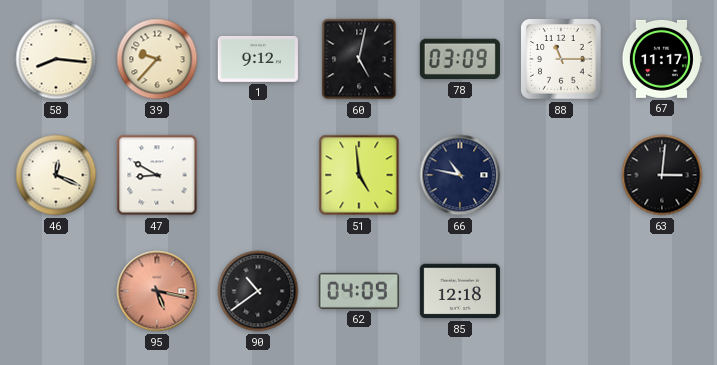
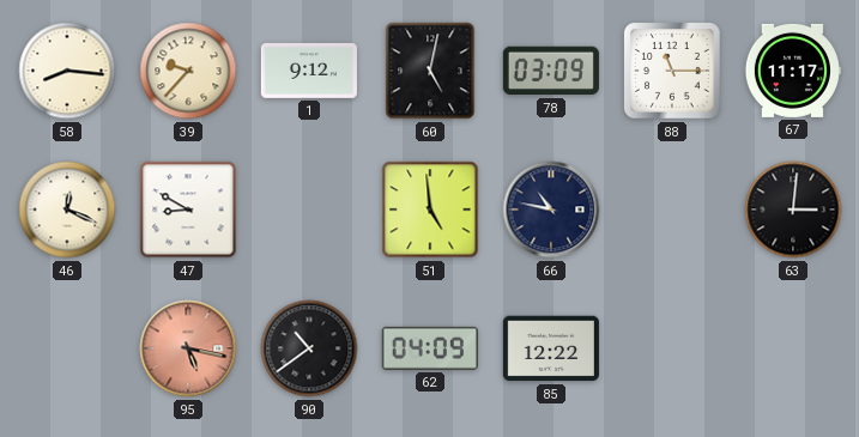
85: 12:18 -> 12:22
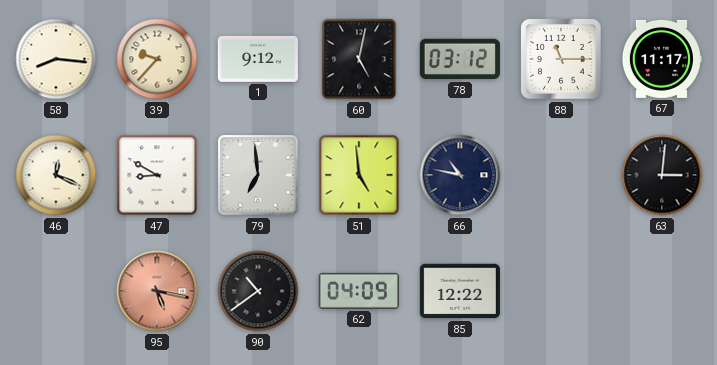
78: 03:09 -> 03:12
79: none -> 6:59
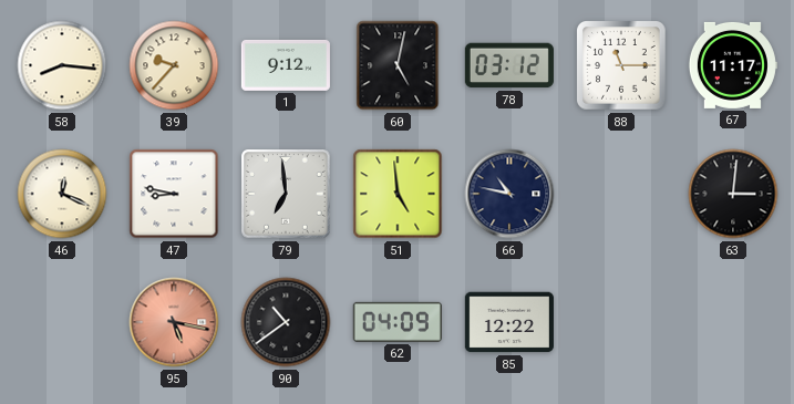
47: 8:50 -> 8:47
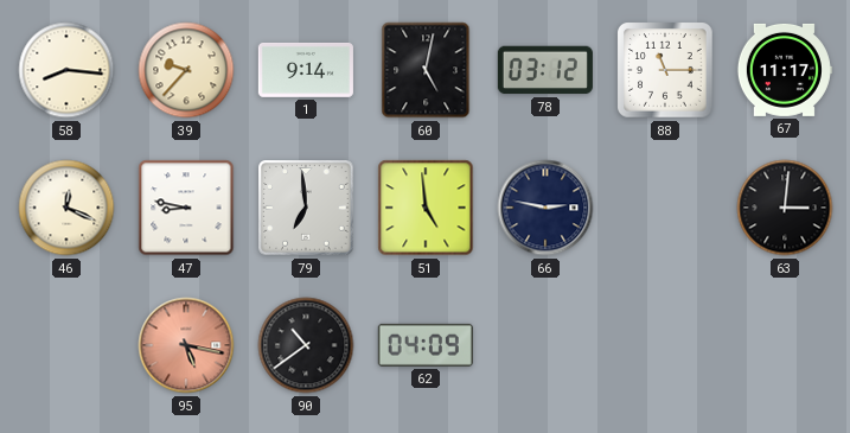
1: 9:12 -> 9:14
66: 10:47 -> 2:47
85: 12:22 -> none
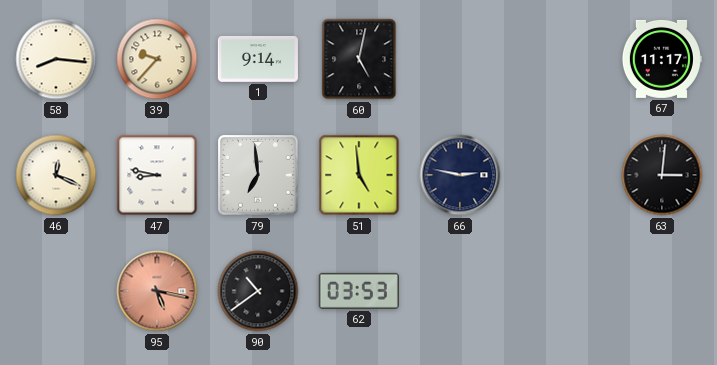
78: 03:12 -> none
88: 11:15 -> none
62: 04:09 -> 03:53
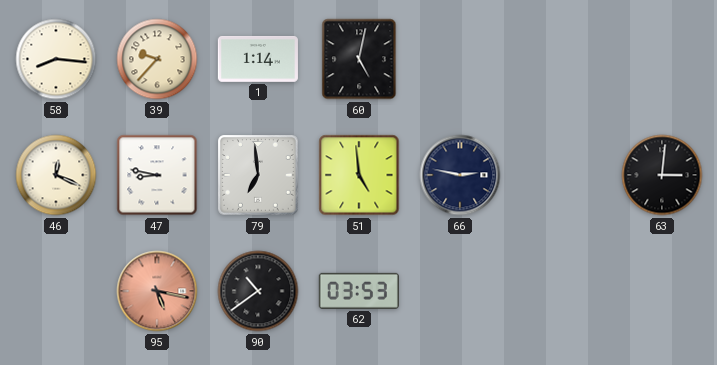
1: 9:14 -> 1:14
67: 11:17 -> none
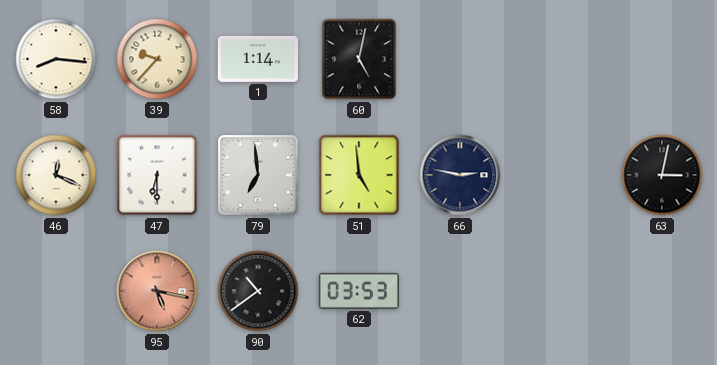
47: 8:47 -> 6:30
63: 3:01 -> 3:02
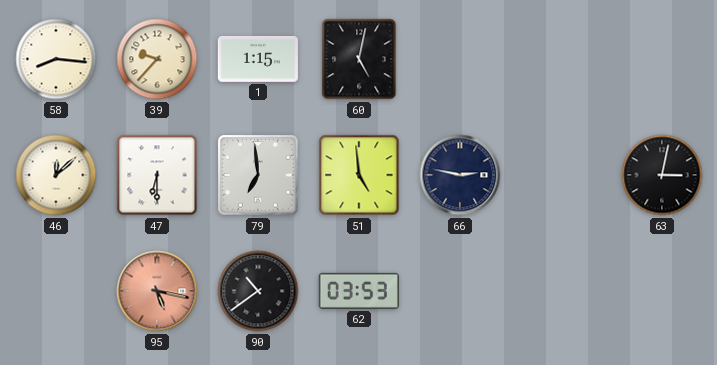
1: 1:14 -> 1:15
46: 12:19 -> 12:08
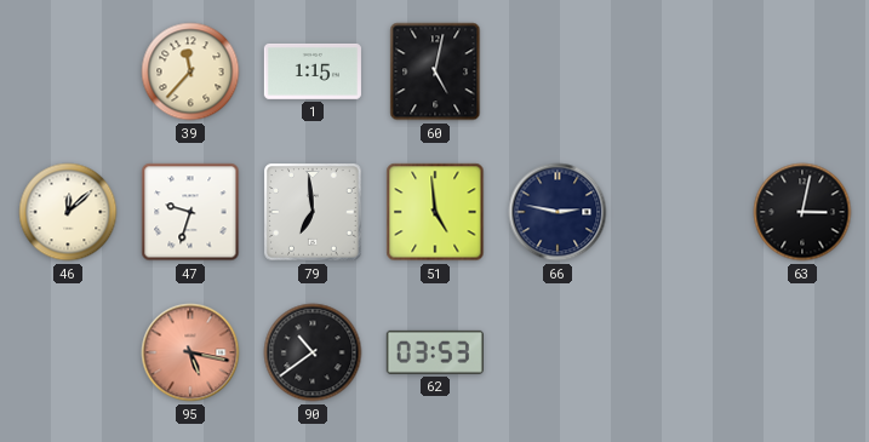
58: 8:16 -> none
39: 9:37 -> 11:37
47: 6:30 -> 9:33
